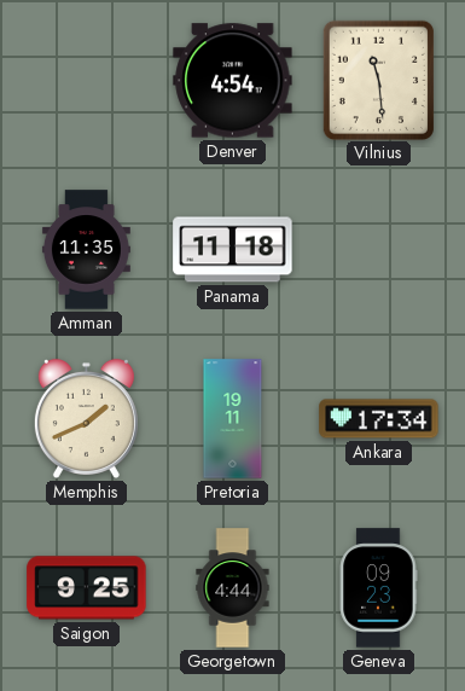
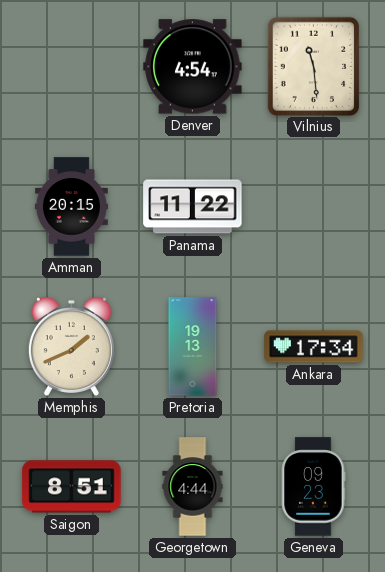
Amman: 11:35 -> 20:15
Panama: 11:18 -> 11:22
Pretoria: 19:11 -> 19:13
Saigon: 9:25 -> 8:51
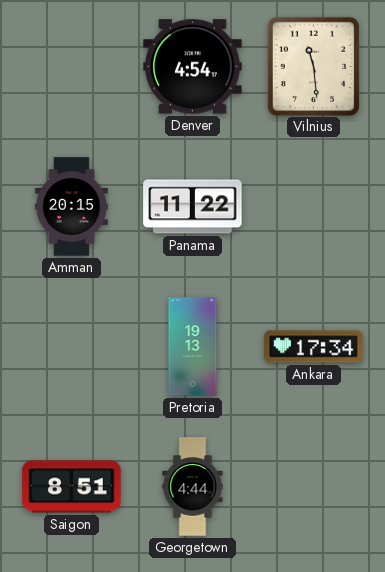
Memphis: 1:41 -> none
Geneva: 09:23 -> none
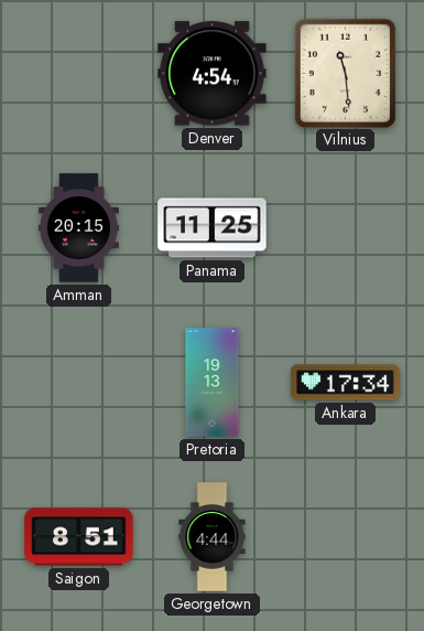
Panama: 11:22 -> 11:25
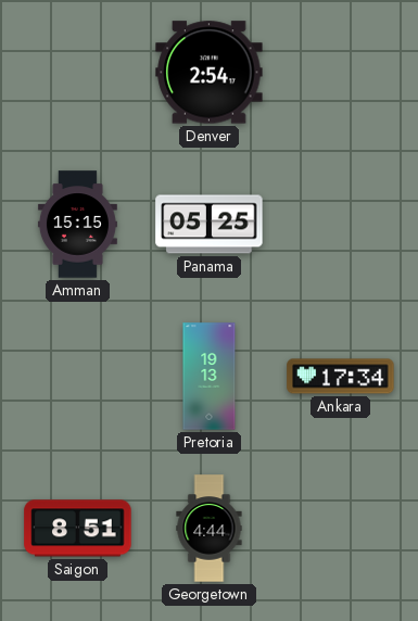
Denver: 4:54 -> 2:54
Vilnius: 11:29 -> none
Amman: 20:15 -> 15:15
Panama: 11:25 -> 05:25
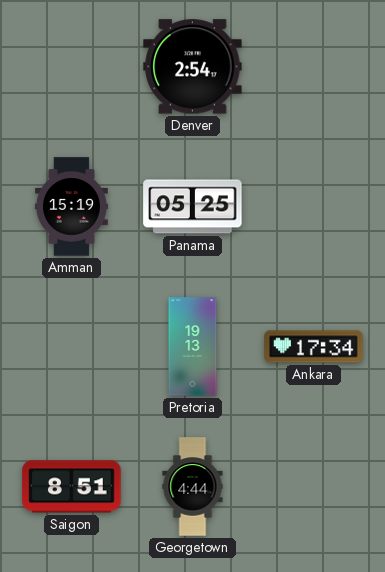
Amman: 15:15 -> 15:19
